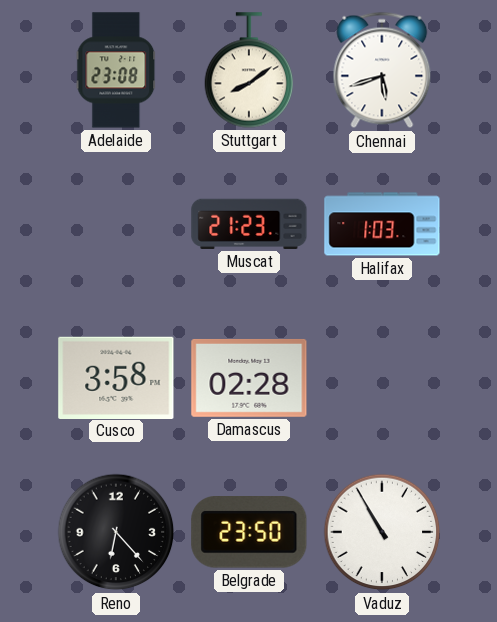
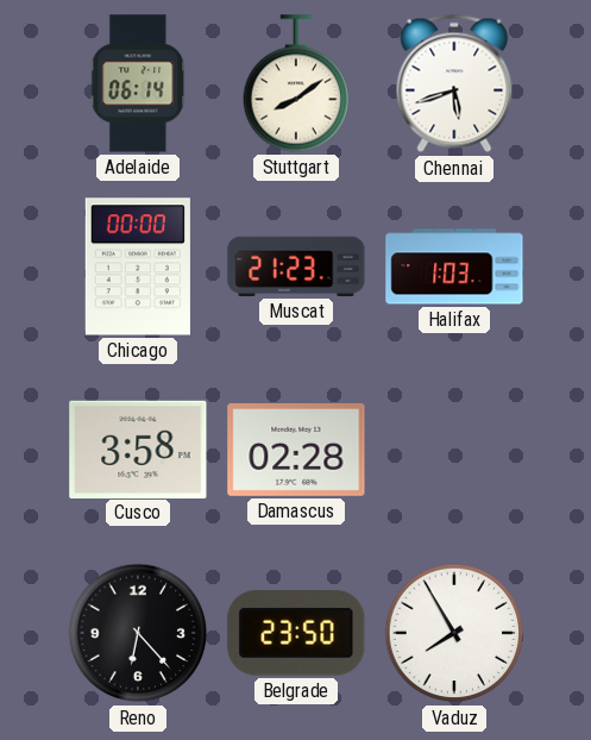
Adelaide: 23:08 -> 06:14
Chicago: none -> 00:00
Vaduz: 10:55 -> 7:55
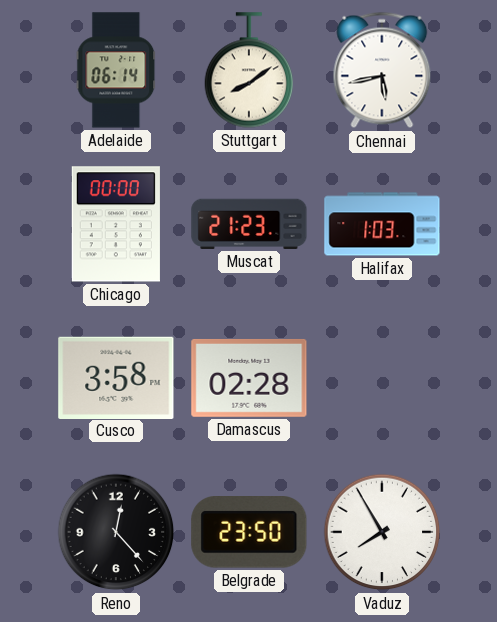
Chennai: 5:42 -> 5:43
Reno: 6:23 -> 12:23
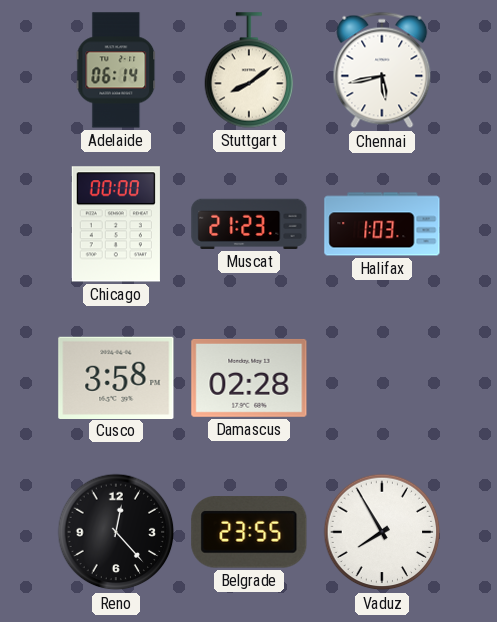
Belgrade: 23:50 -> 23:55
